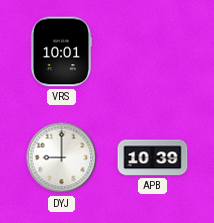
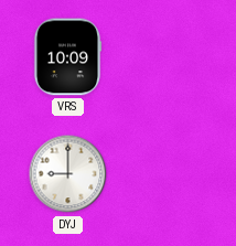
VRS: 10:01 -> 10:09
APB: 10:39 -> none
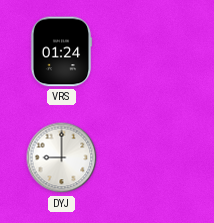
VRS: 10:09 -> 01:24
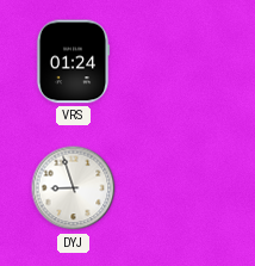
DYJ: 9:00 -> 8:57
